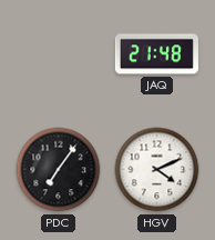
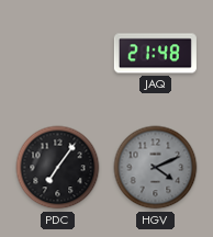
HGV dial: white -> grey
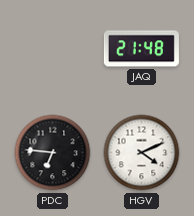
PDC: 7:06 -> 6:46
HGV dial: grey -> white
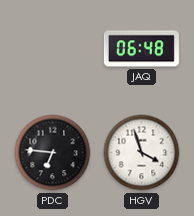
JAQ: 21:48 -> 06:48
HGV: 4:11 -> 3:57
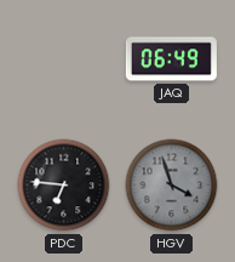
JAQ: 06:48 -> 06:49
HGV dial: white -> grey
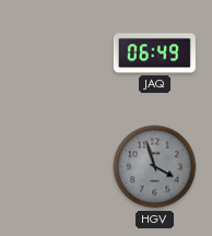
PDC: 6:46 -> none
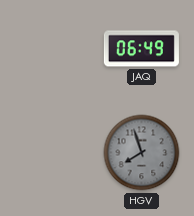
HGV: 3:57 -> 7:57
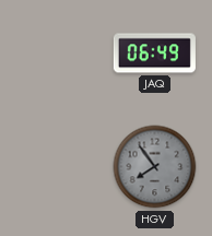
HGV: 7:57 -> 7:54
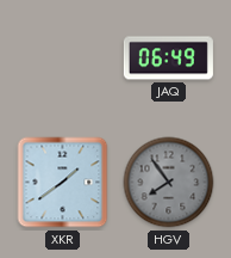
XKR: none -> 1:39
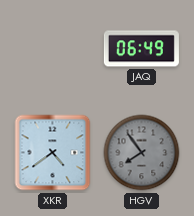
XKR: 1:39 -> 4:39
